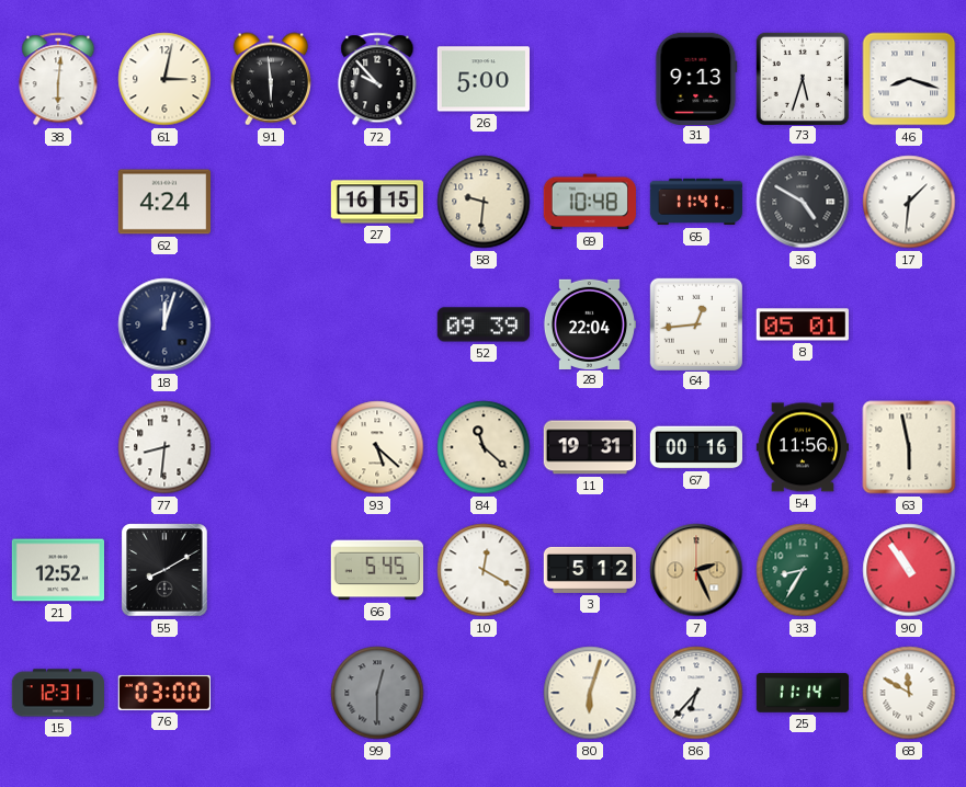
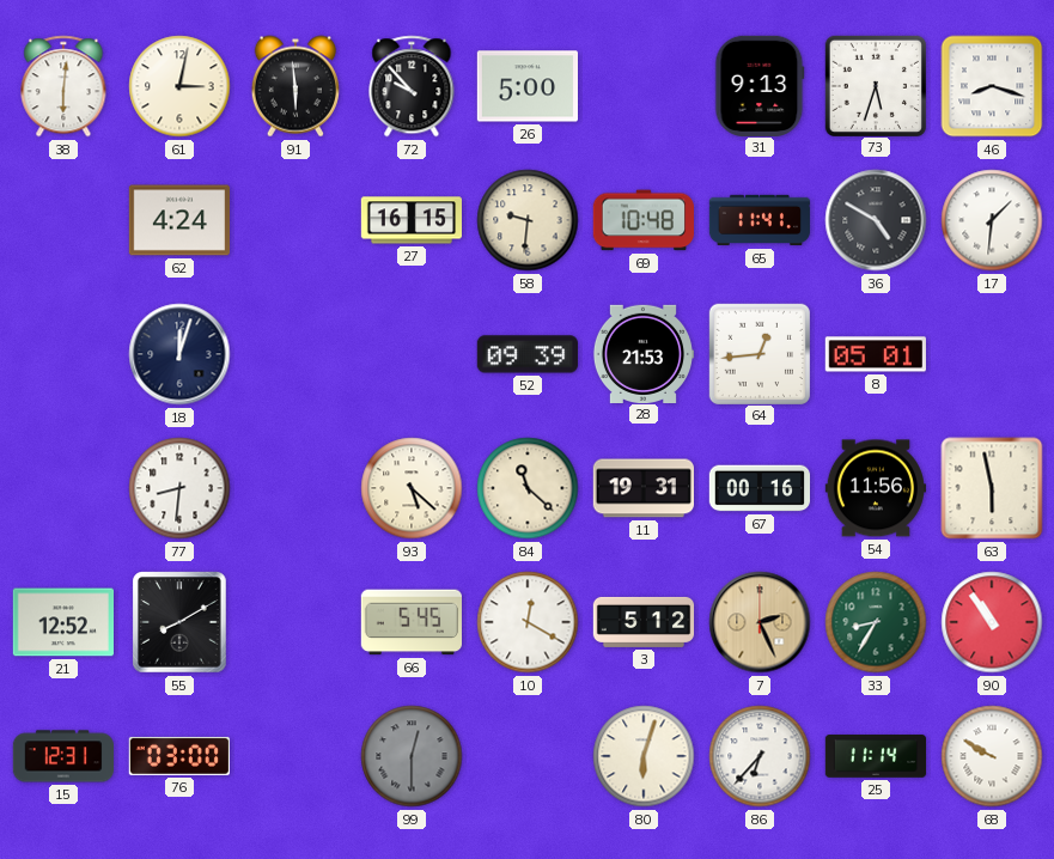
28: 22:04 -> 21:53
68: 11:50 -> 9:50
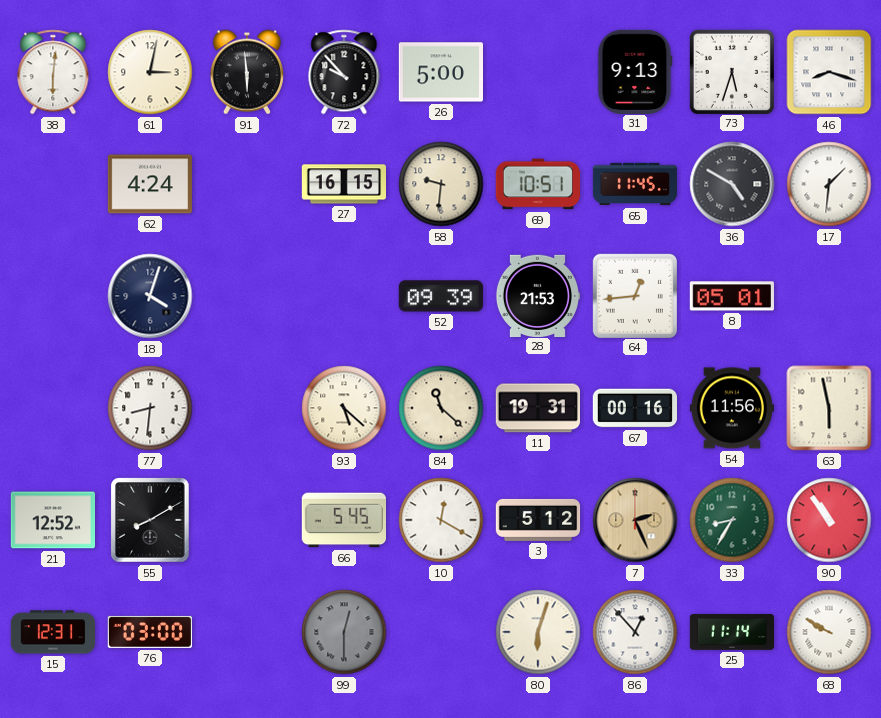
69: 10:48 -> 10:51
65: 11:41 -> 11:45
18: 12:03 -> 4:03
86: 6:37 -> 12:53
